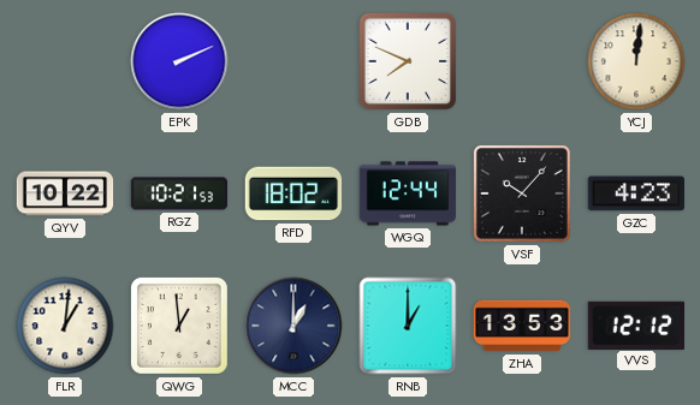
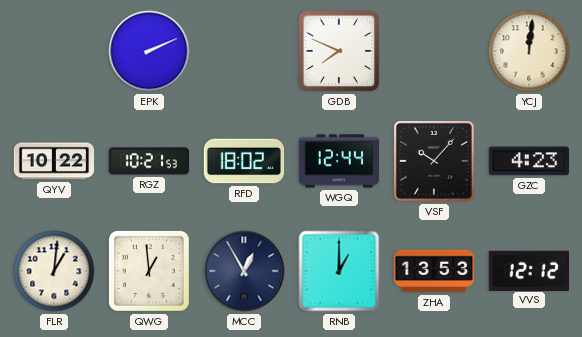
MCC: 1:00 -> 12:55
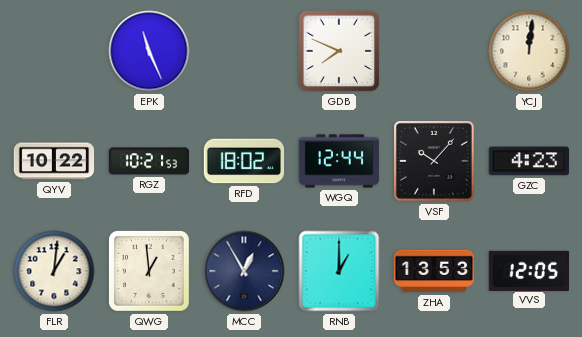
EPK: 2:11 -> 11:26
VVS: 12:12 -> 12:05
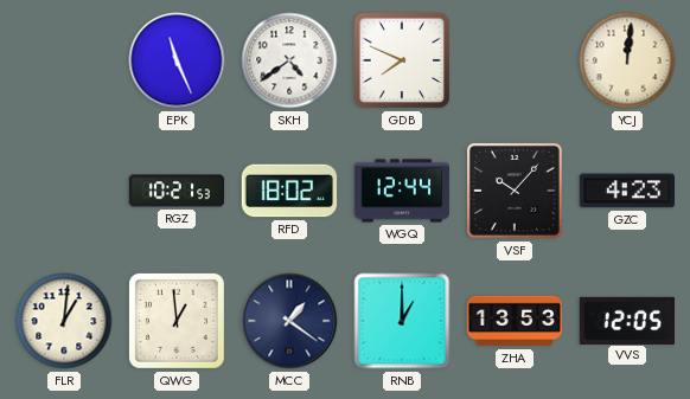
SKH: none -> 4:39
QYV: 10:22 -> none
MCC: 12:55 -> 1:21
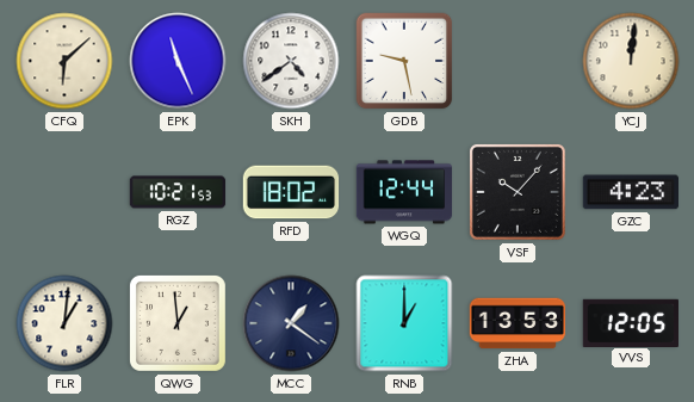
CFQ: none -> 6:08
GDB: 7:49 -> 9:28
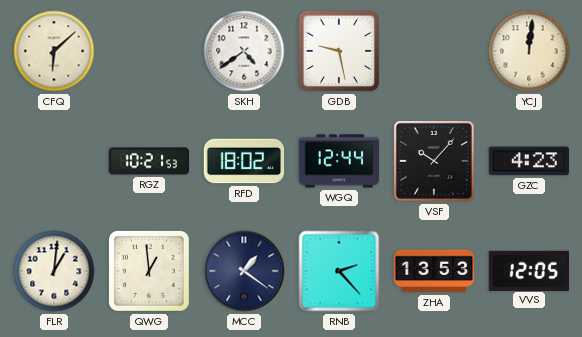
EPK: 11:26 -> none
RNB: 1:00 -> 2:23
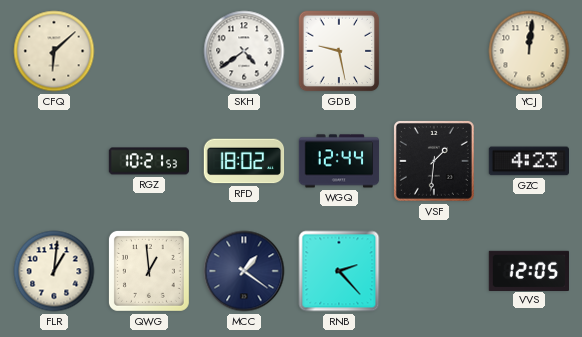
VSF: 10:07 -> 1:31
ZHA: 13:53 -> none
